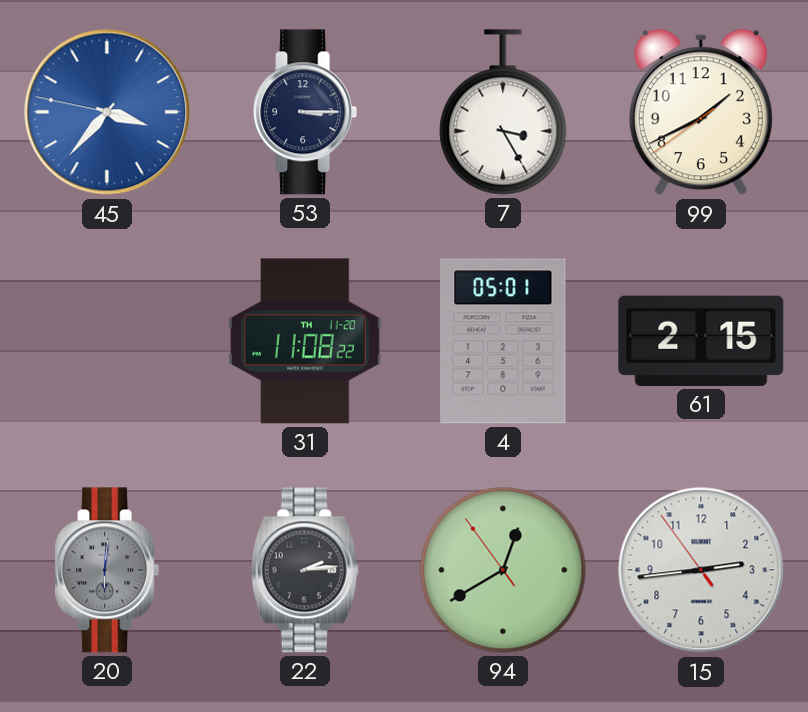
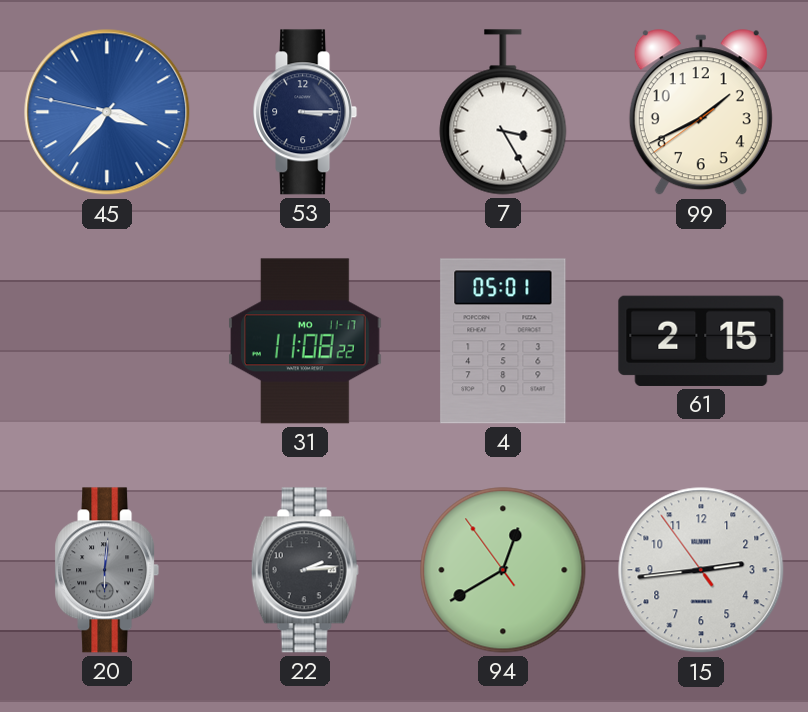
31 date: TH 11-20 -> MO 11-17
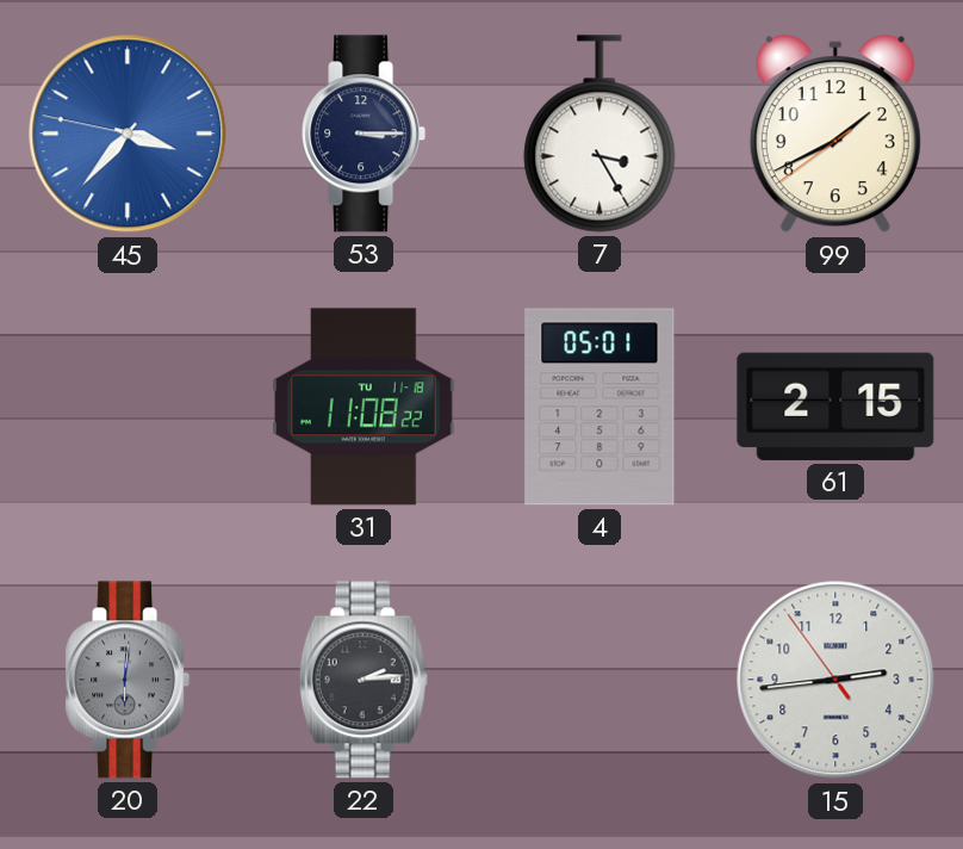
31 date: MO 11-17 -> TU 11-18
94: 12:39 -> none
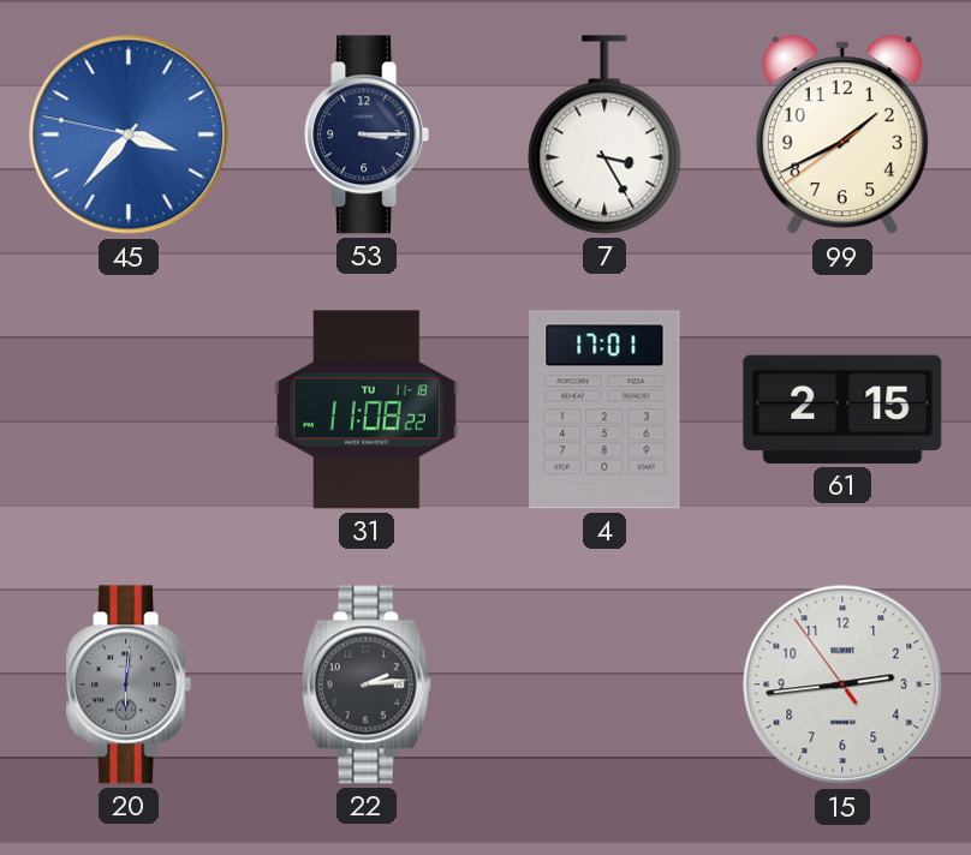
4: 05:01 -> 17:01
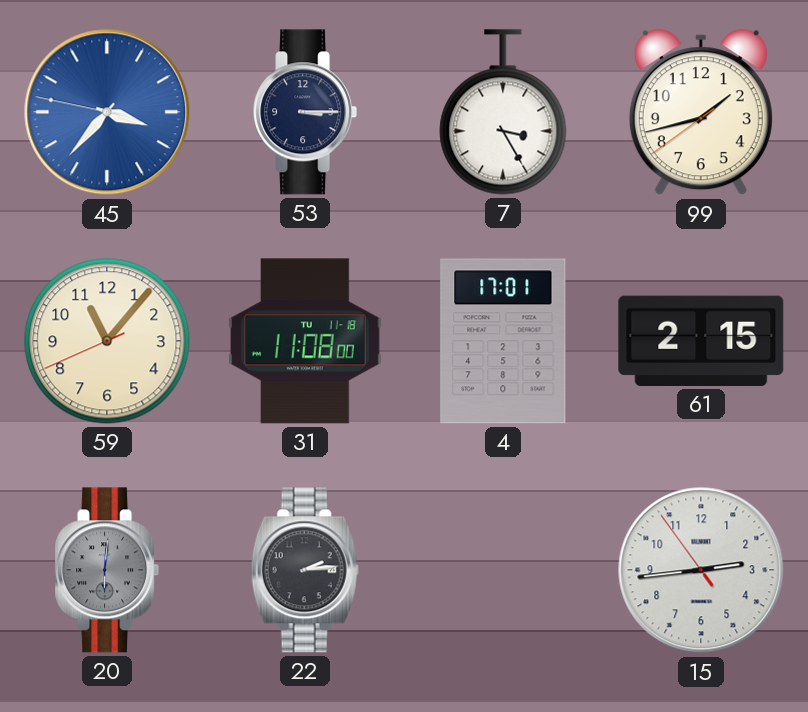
99: 1:40 -> 1:42
59: none -> 11:06
31: 11:08:22 -> 11:08:00
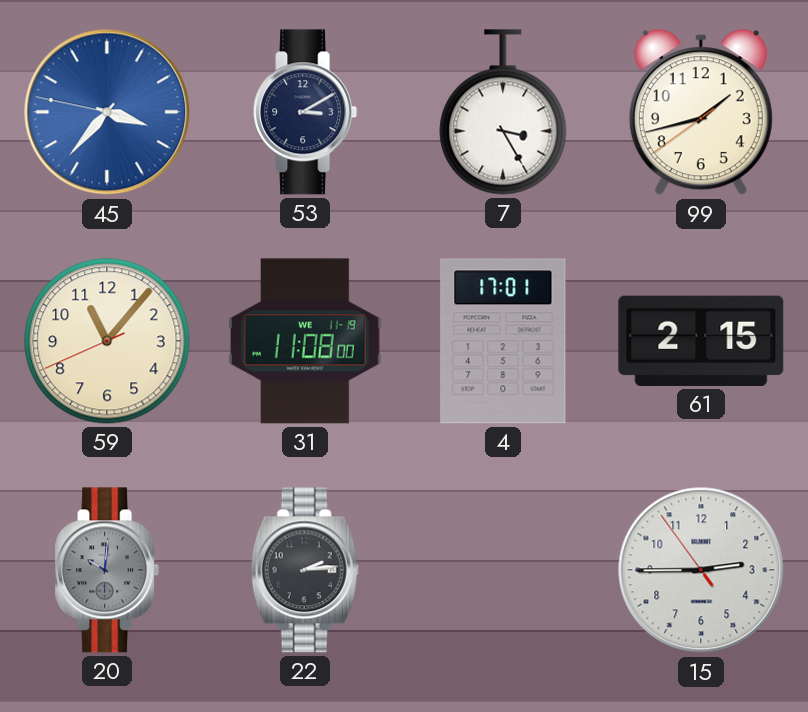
53: 3:15 -> 3:10
31 date: TU 11-18 -> WE 11-19
20: 6:01 -> 10:01
15: 2:43 -> 2:44
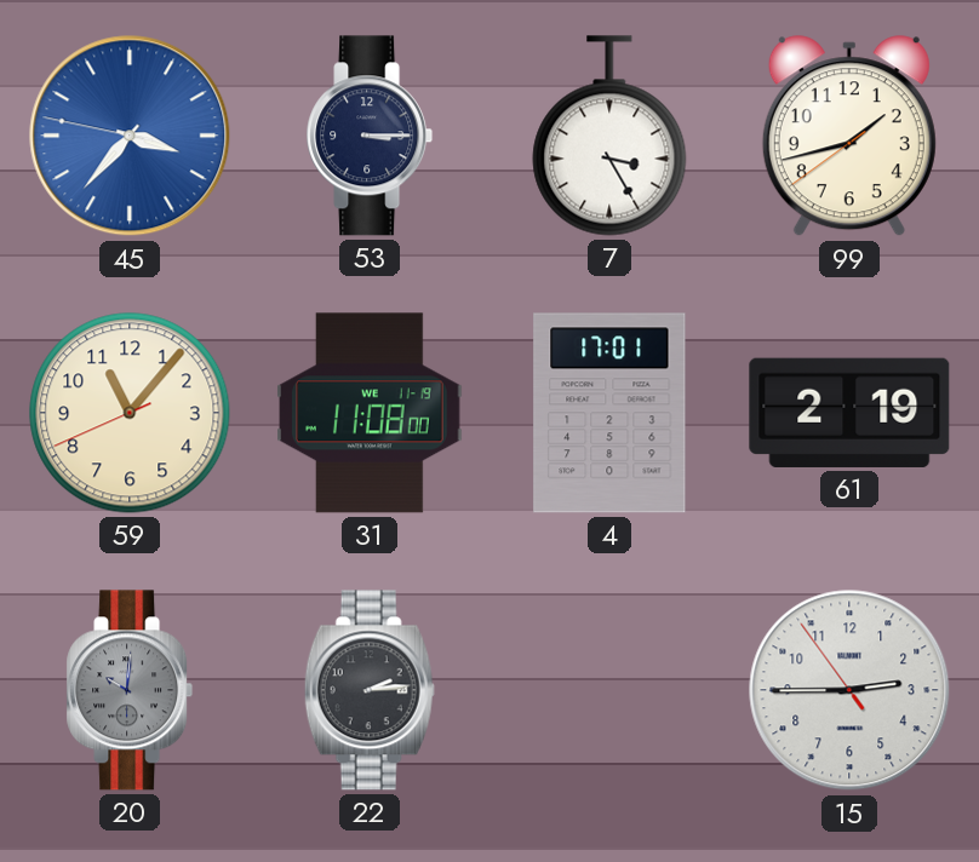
53: 3:10 -> 3:15
61: 2:15 -> 2:19
